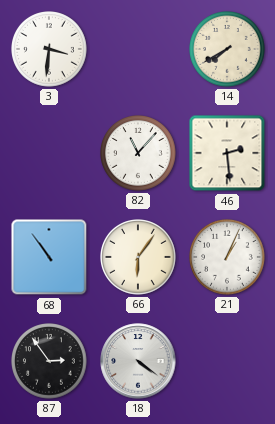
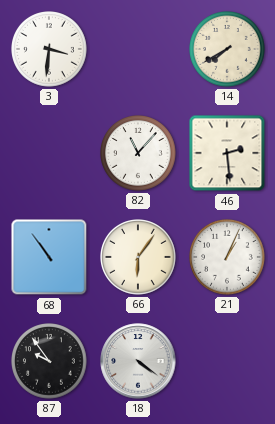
87: 2:54 -> 9:54
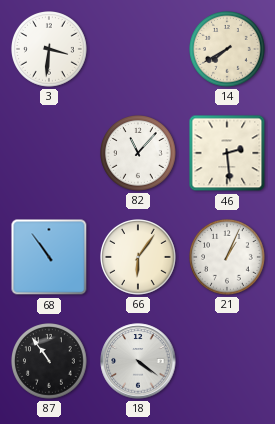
87: 9:54 -> 10:54
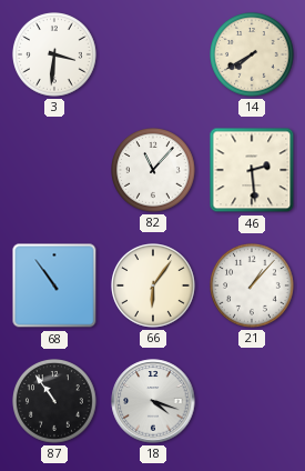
21: 1:04 -> 1:07
18: 4:21 -> 4:18
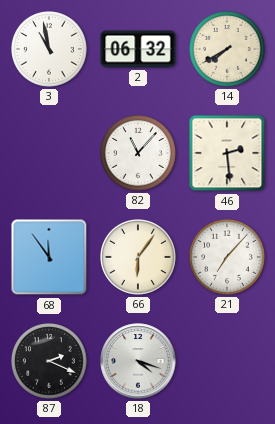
3: 3:31 -> 10:58
2: none -> 06:32
68: 10:54 -> 11:54
21: 1:07 -> 7:07
87: 10:54 -> 2:19
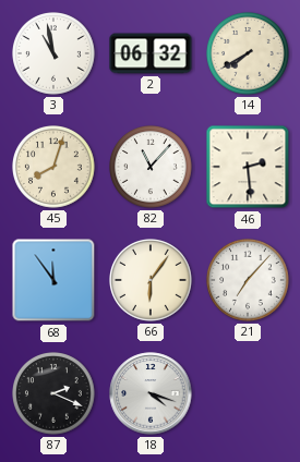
45: none -> 8:03
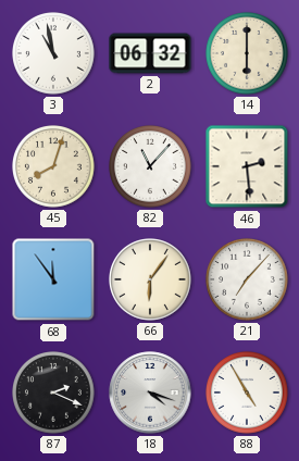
14: 7:40 -> 6:00
88: none -> 4:55
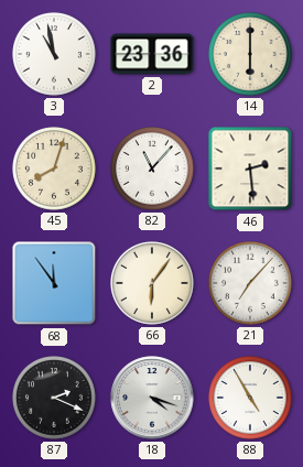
2: 06:32 -> 23:36
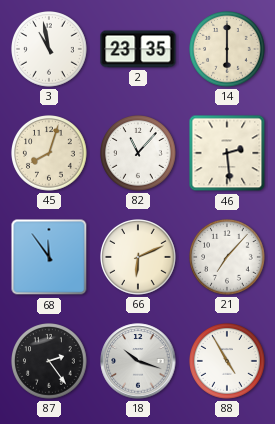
2: 23:36 -> 23:35
66: 6:06 -> 6:11
87: 2:19 -> 2:24
18: 4:18 -> 10:18
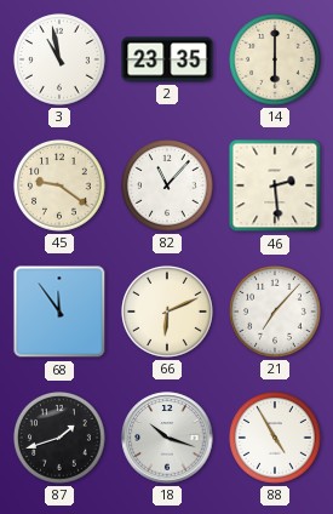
45: 8:03 -> 9:21
87: 2:24 -> 1:42
